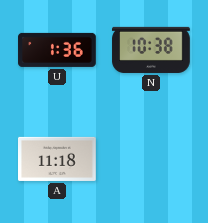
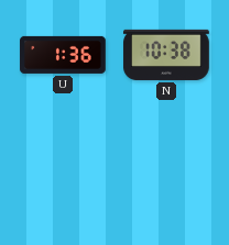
A: 11:18 -> none
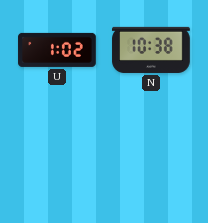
U: 1:36 -> 1:02
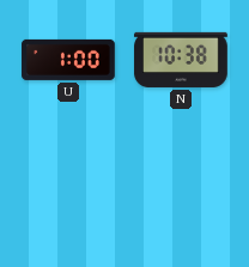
U: 1:02 -> 1:00
